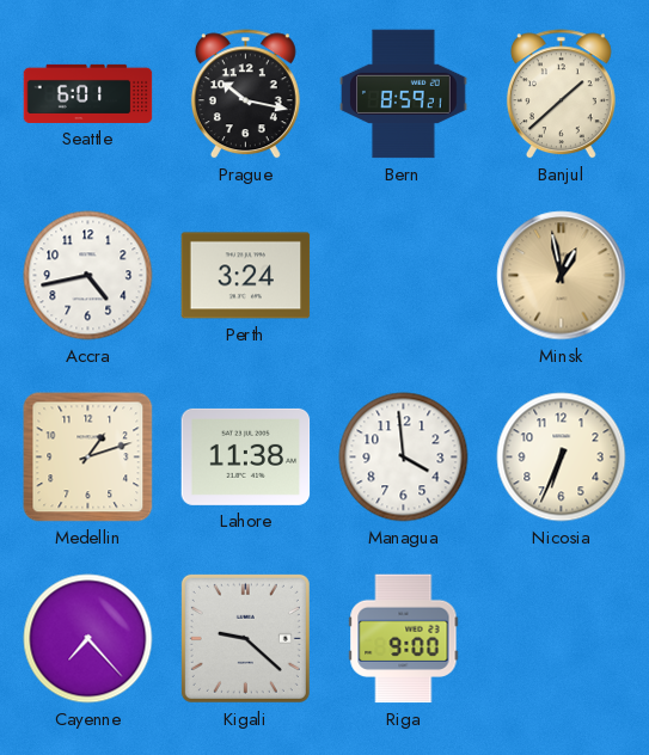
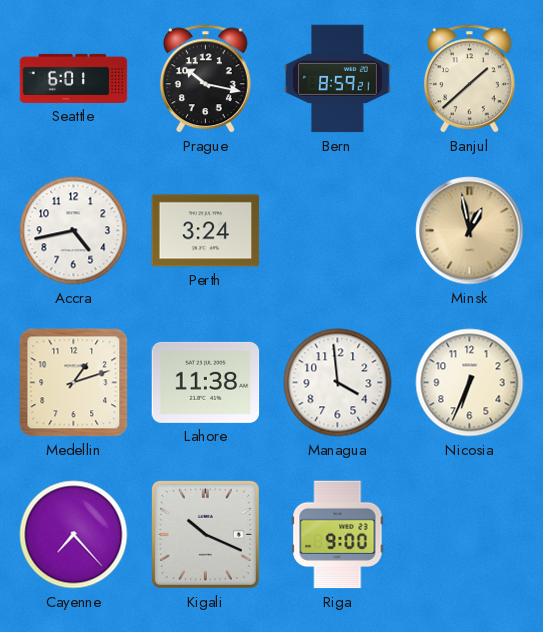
Kigali: 9:22 -> 10:19
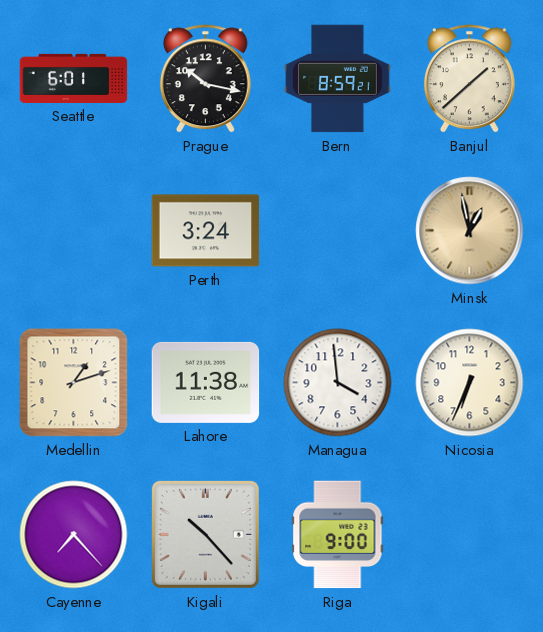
Accra: 4:43 -> none
Kigali: 10:19 -> 10:23
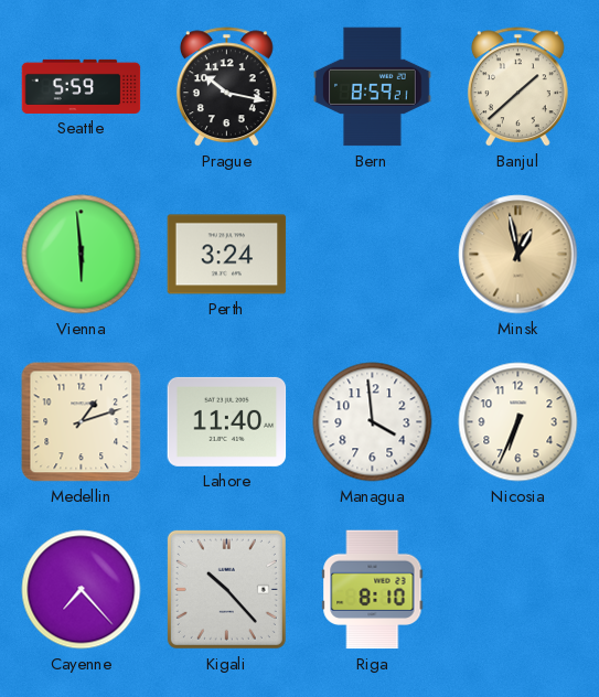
Seattle: 6:01 -> 5:59
Vienna: none -> 5:59
Lahore: 11:38 -> 11:40
Riga: 9:00 -> 8:10
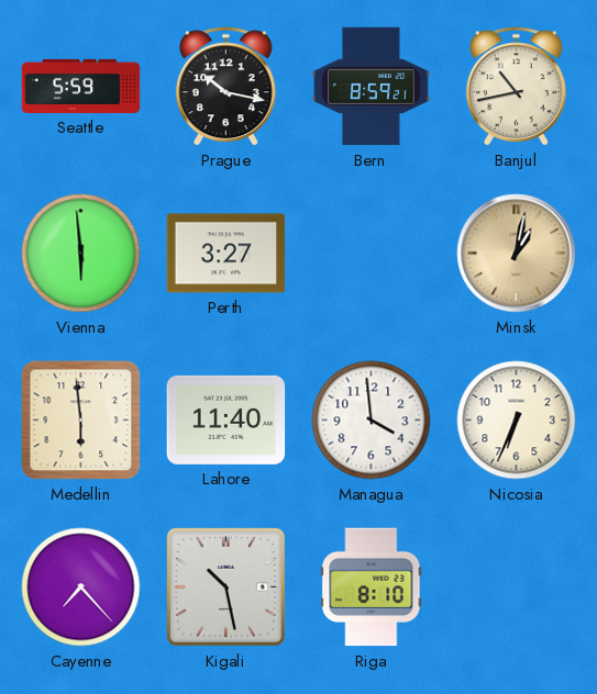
Banjul: 1:38 -> 10:43
Perth: 3:24 -> 3:27
Minsk: 12:58 -> 1:02
Medellin: 1:12 -> 5:59
Kigali: 10:23 -> 10:28
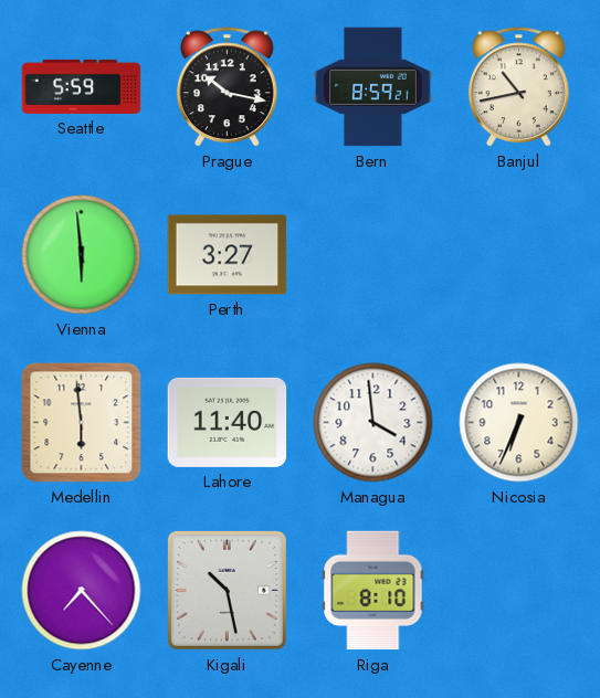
Minsk: 1:02 -> none
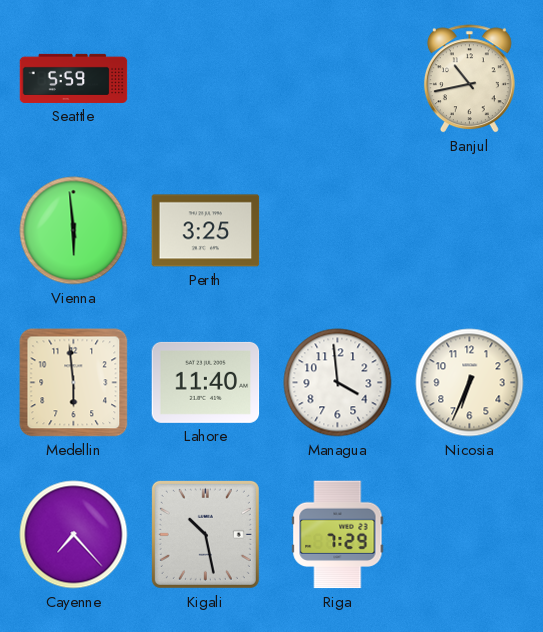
Prague: 10:17 -> none
Bern: 8:59 -> none
Perth: 3:27 -> 3:25
Riga: 8:10 -> 7:29
